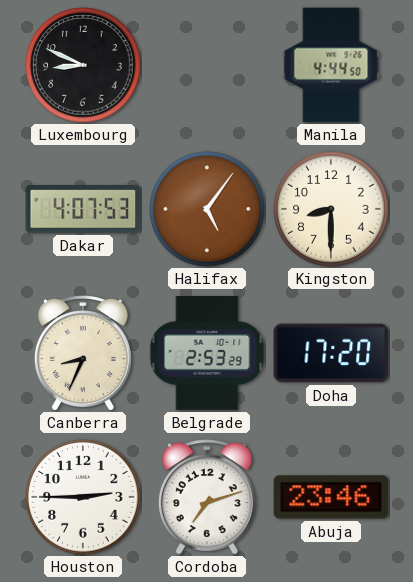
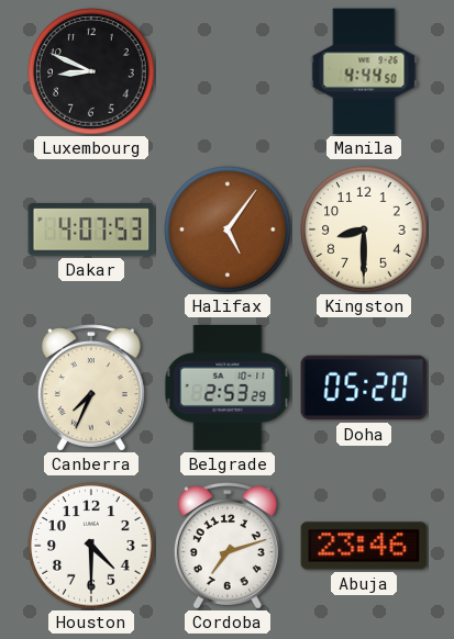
Canberra: 8:34 -> 7:34
Doha: 17:20 -> 05:20
Houston: 2:45 -> 4:30
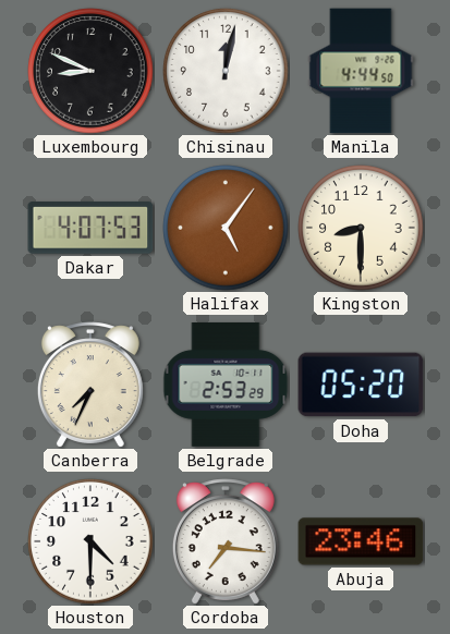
Chisinau: none -> 12:02
Cordoba: 7:12 -> 7:16
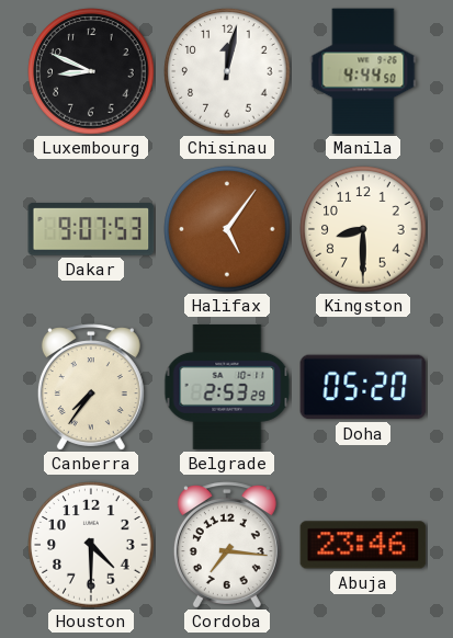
Dakar: 4:07 -> 9:07
Canberra: 7:34 -> 7:36
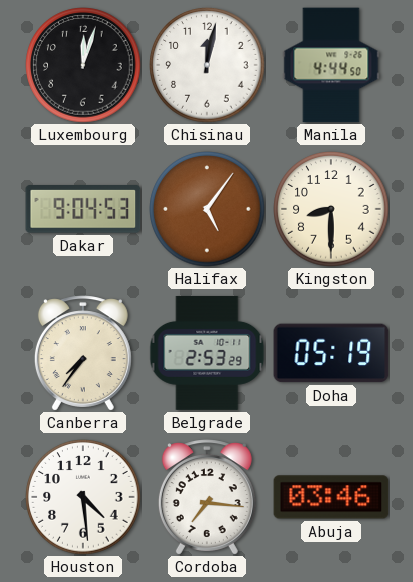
Luxembourg: 8:49 -> 12:03
Dakar: 9:07 -> 9:04
Doha: 05:20 -> 05:19
Houston: 4:30 -> 4:29
Abuja: 23:46 -> 03:46
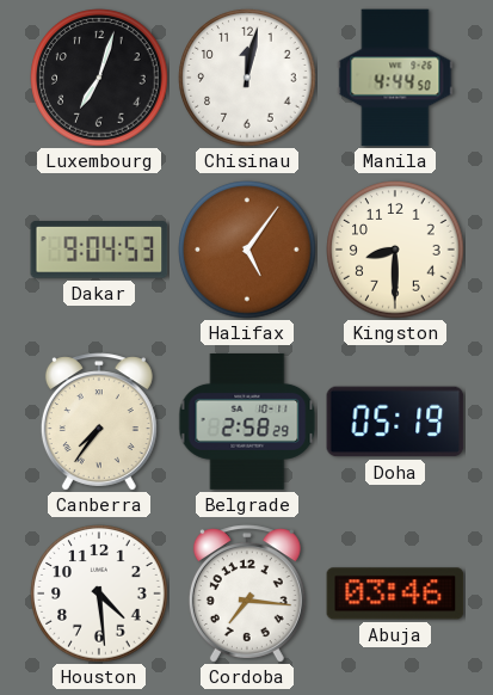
Luxembourg: 12:03 -> 7:03
Belgrade: 2:53 -> 2:58
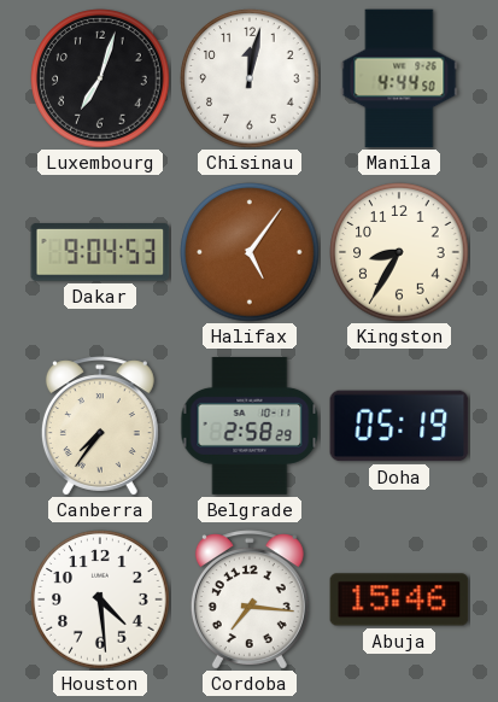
Kingston: 8:30 -> 8:35
Abuja: 03:46 -> 15:46
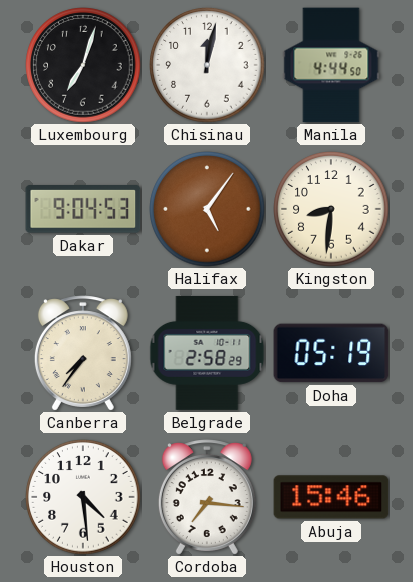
Kingston: 8:35 -> 8:31
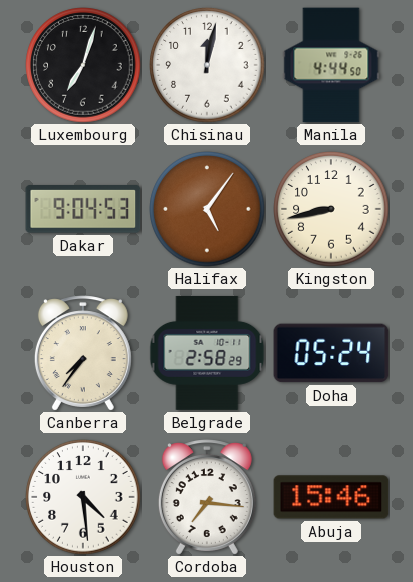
Kingston: 8:31 -> 8:43
Doha: 05:19 -> 05:24
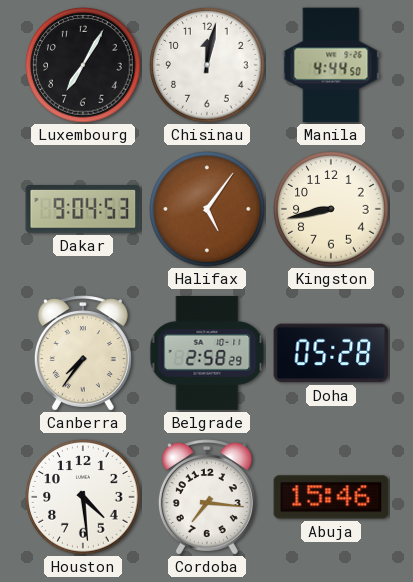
Luxembourg: 7:03 -> 7:05
Doha: 05:24 -> 05:28
